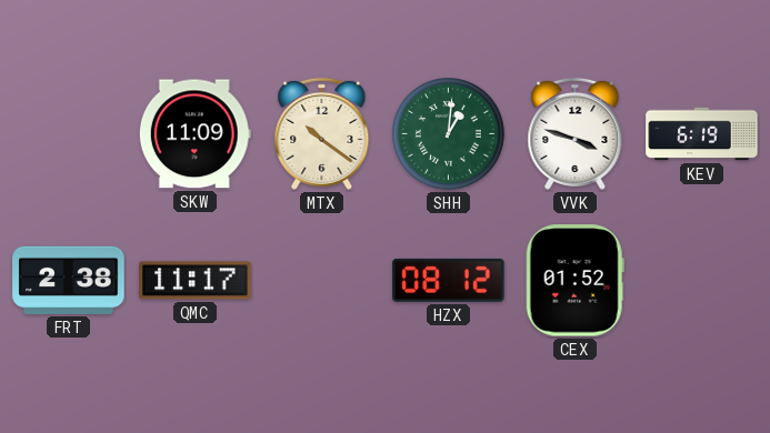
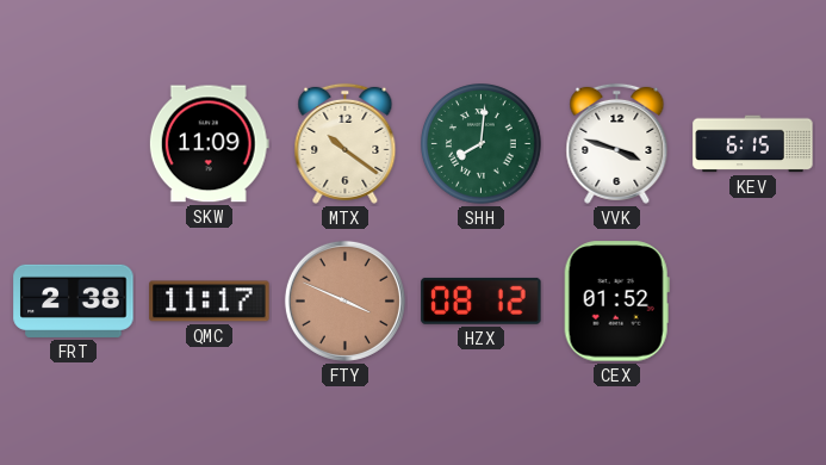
SHH: 1:01 -> 8:01
KEV: 6:19 -> 6:15
FTY: none -> 3:49
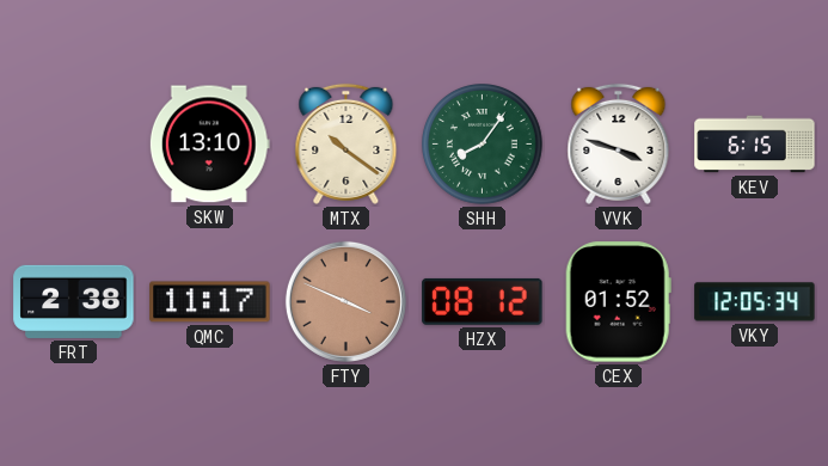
SKW: 11:09 -> 13:10
SHH: 8:01 -> 8:06
VKY: none -> 12:05
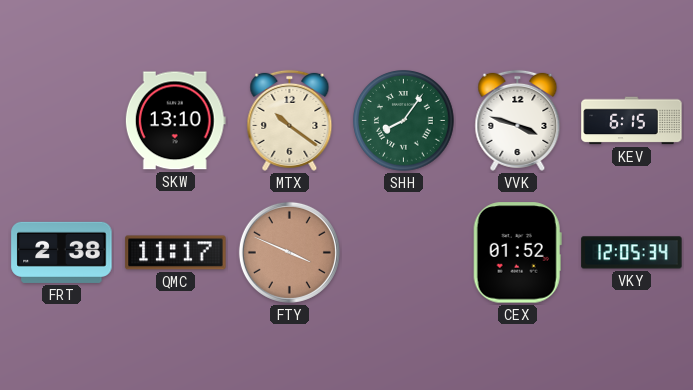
HZX: 08:12 -> none
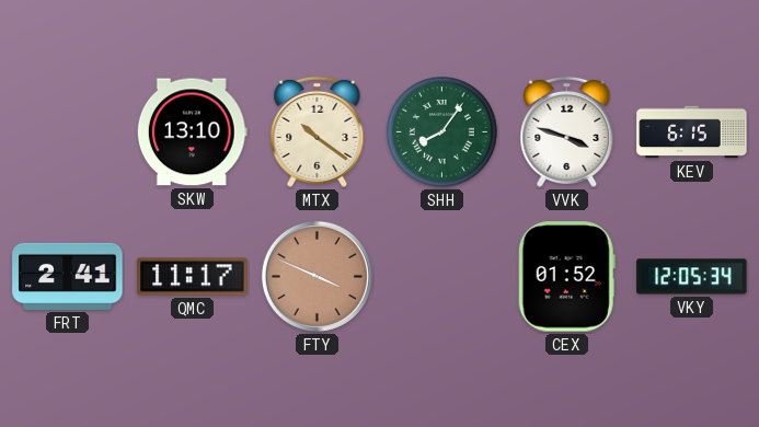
FRT: 2:38 -> 2:41
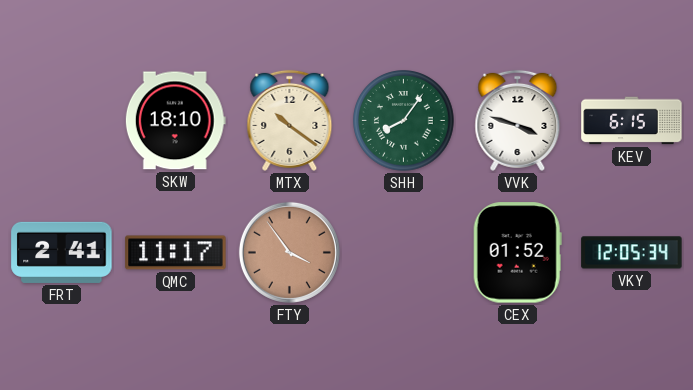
SKW: 13:10 -> 18:10
FTY: 3:49 -> 3:54
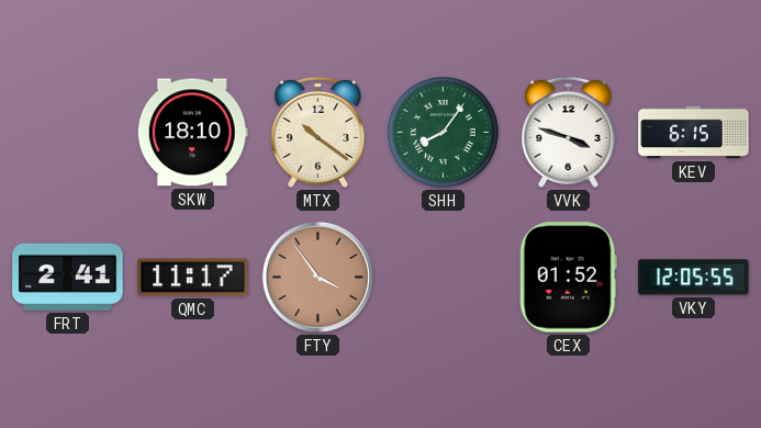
VKY: 12:05:34 -> 12:05:55
